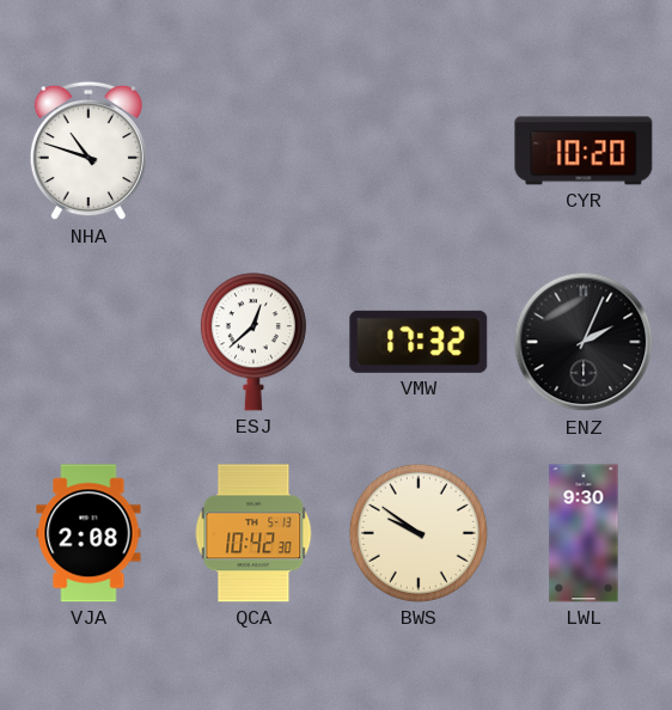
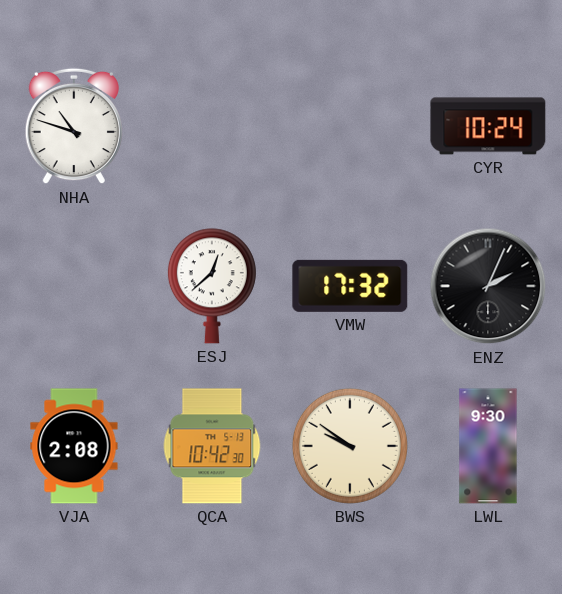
CYR: 10:20 -> 10:24
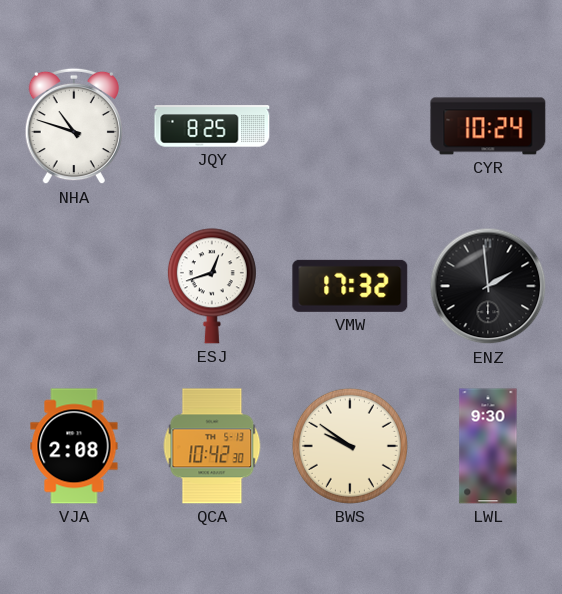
JQY: none -> 8:25
ESJ: 12:38 -> 12:42
ENZ: 2:04 -> 1:59
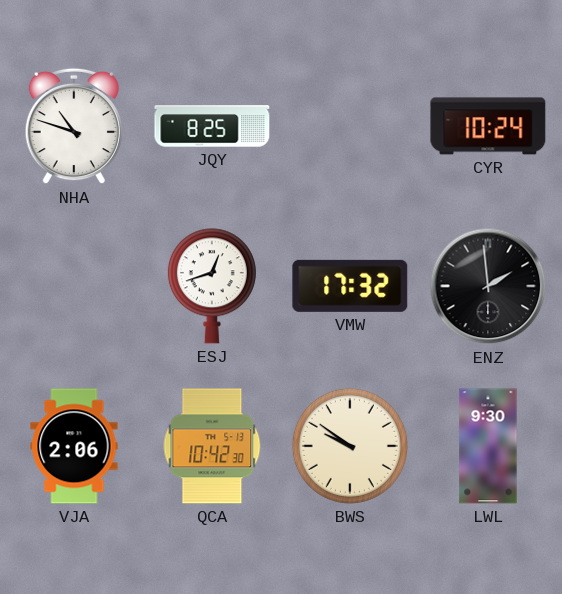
VJA: 2:08 -> 2:06
